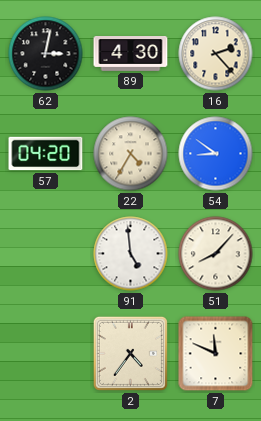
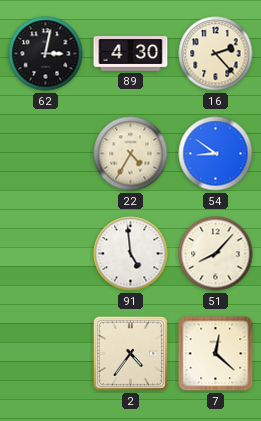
57: 04:20 -> none
7: 11:49 -> 12:22
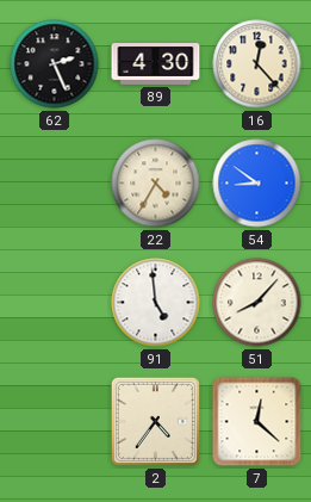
62: 3:02 -> 2:26
16: 2:23 -> 12:23
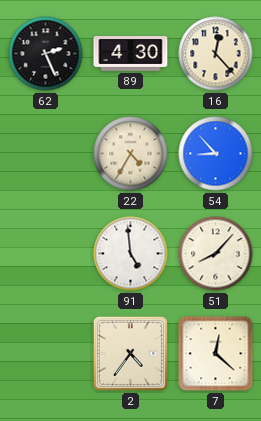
54: 8:51 -> 8:53
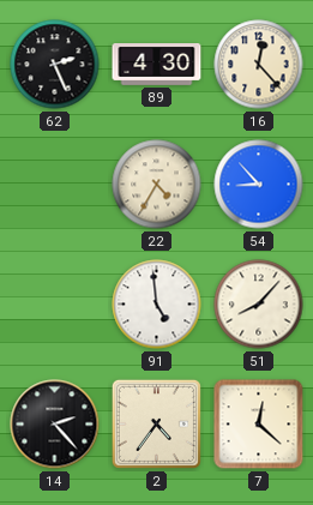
14: none -> 2:23
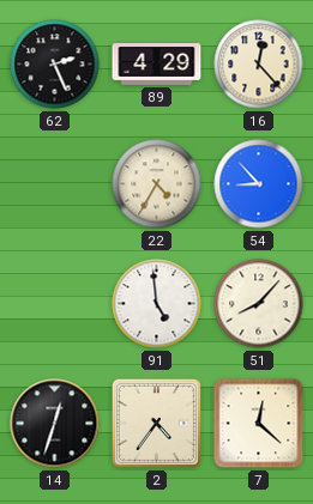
89: 4:30 -> 4:29
14: 2:23 -> 12:33
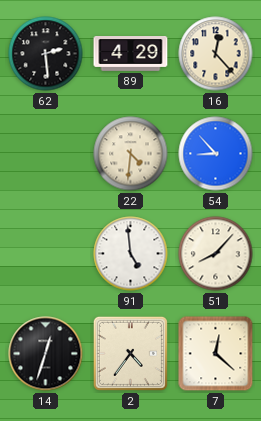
62: 2:26 -> 2:29
22: 4:35 -> 4:31
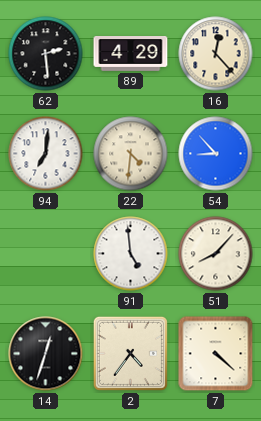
94: none -> 7:01
7: 12:22 -> 4:22
